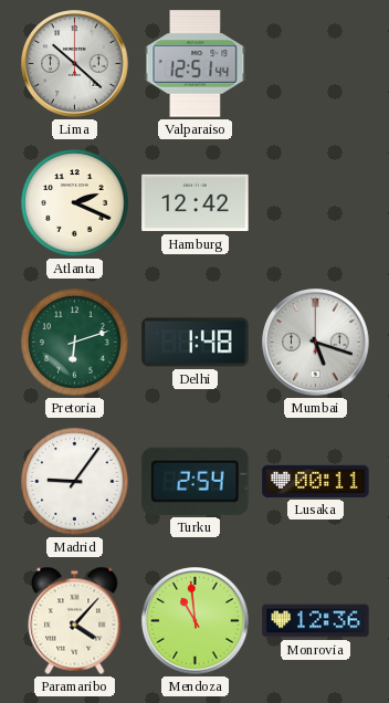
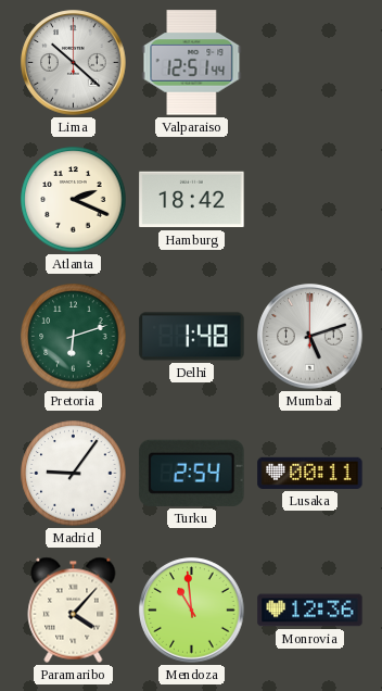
Hamburg: 12:42 -> 18:42
Mumbai: 5:18 -> 5:12
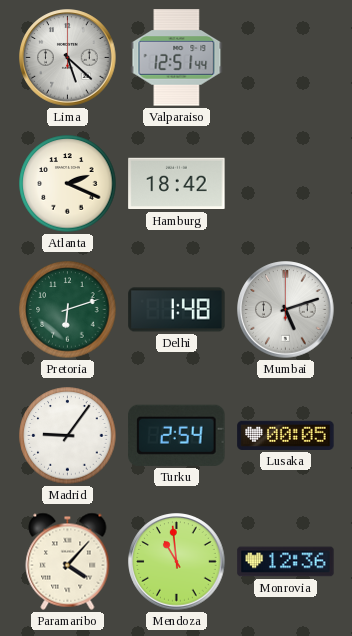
Lima: 10:22 -> 5:22
Lusaka: 00:11 -> 00:05
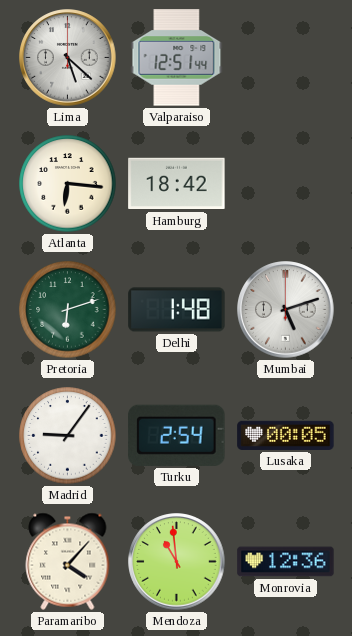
Atlanta: 2:19 -> 6:16
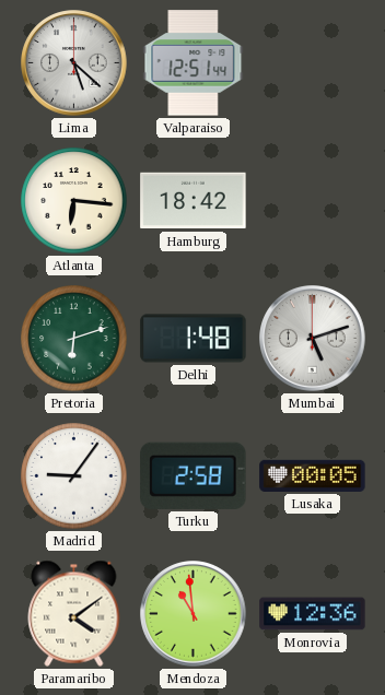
Turku: 2:54 -> 2:58
Paramaribo: 4:07 -> 4:09
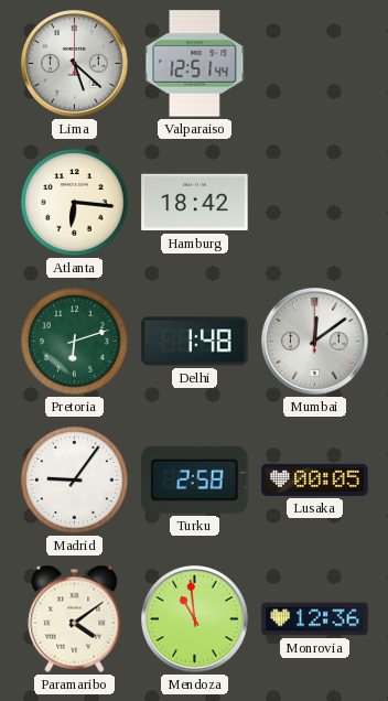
Mumbai: 5:12 -> 12:09
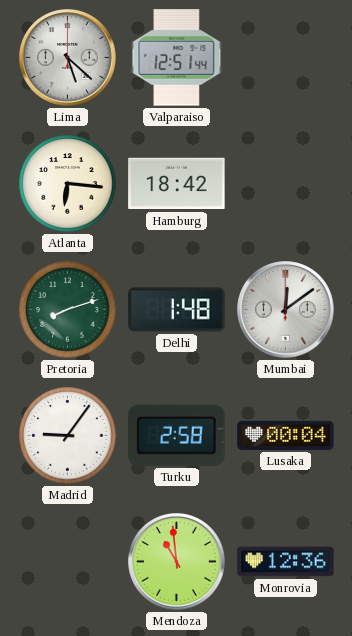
Pretoria: 6:12 -> 8:12
Lusaka: 00:05 -> 00:04
Paramaribo: 4:09 -> none
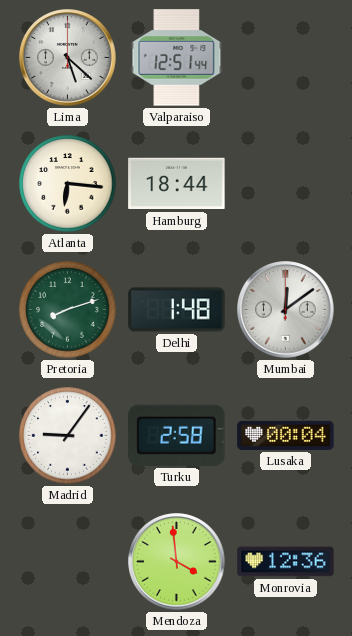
Hamburg: 18:42 -> 18:44
Mendoza: 10:59 -> 3:59
